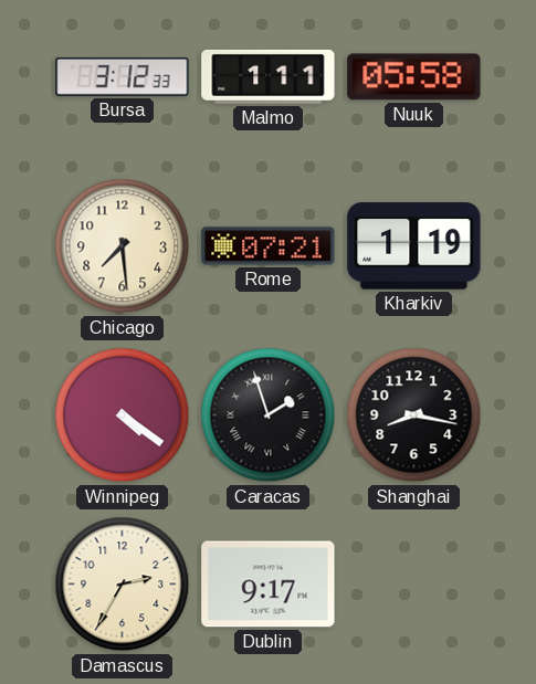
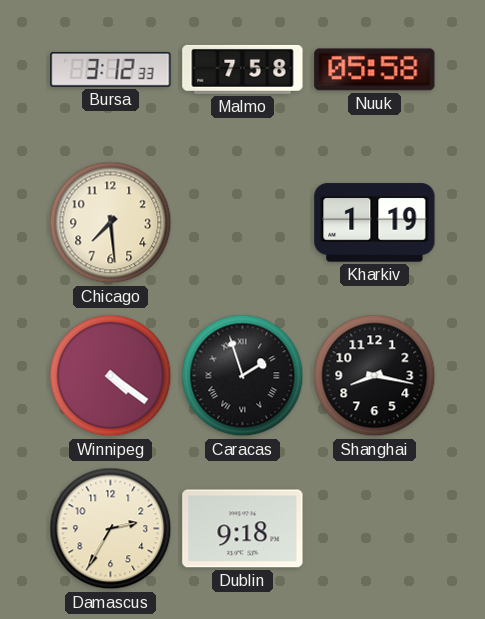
Malmo: 1:11 -> 7:58
Rome: 07:21 -> none
Dublin: 9:17 -> 9:18
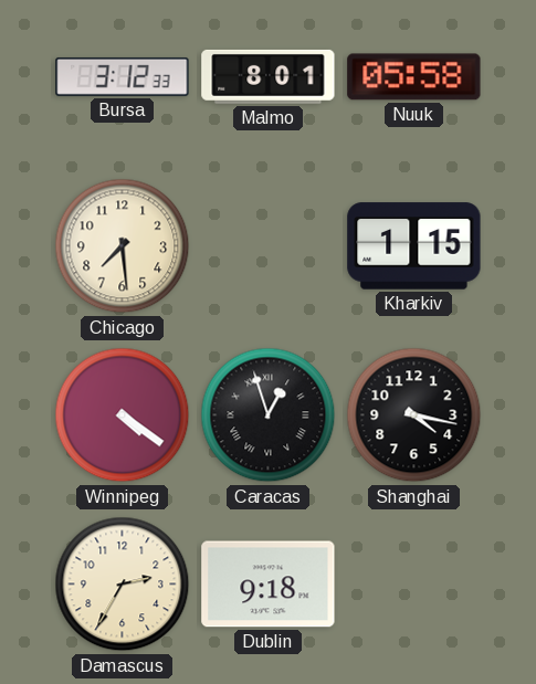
Malmo: 7:58 -> 8:01
Kharkiv: 1:19 -> 1:15
Caracas: 1:57 -> 12:57
Shanghai: 8:17 -> 4:17
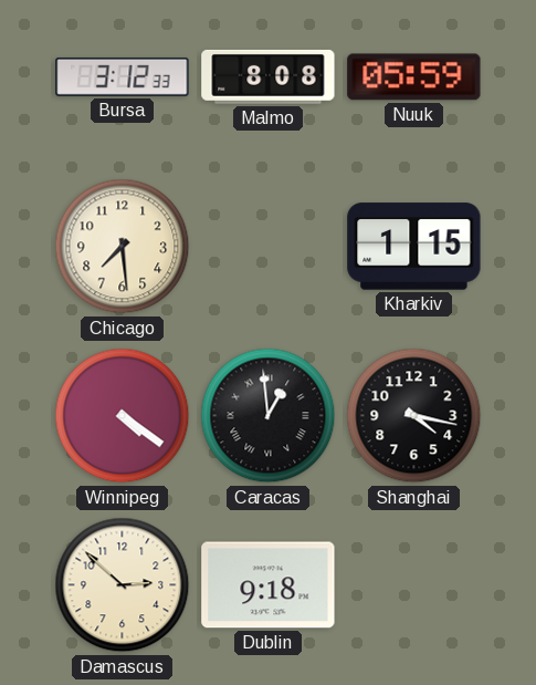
Malmo: 8:01 -> 8:08
Nuuk: 05:58 -> 05:59
Caracas: 12:57 -> 12:59
Damascus: 2:35 -> 2:52
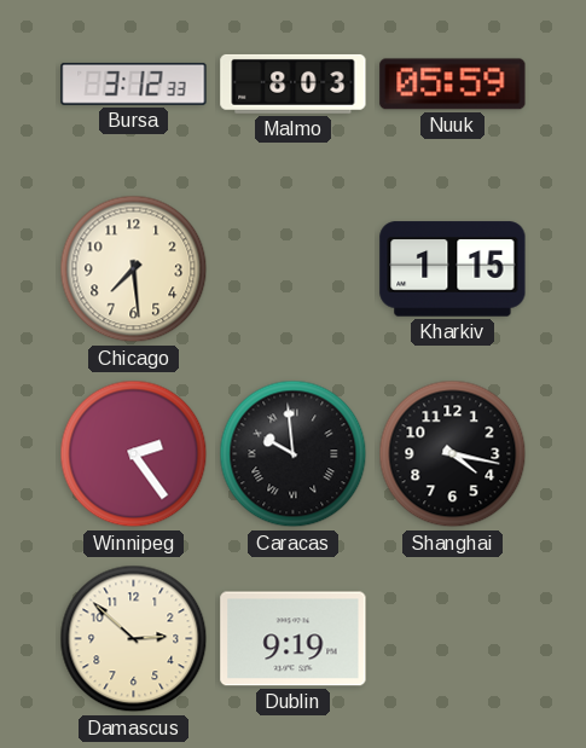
Malmo: 8:08 -> 8:03
Winnipeg: 4:21 -> 2:24
Caracas: 12:59 -> 9:59
Dublin: 9:18 -> 9:19
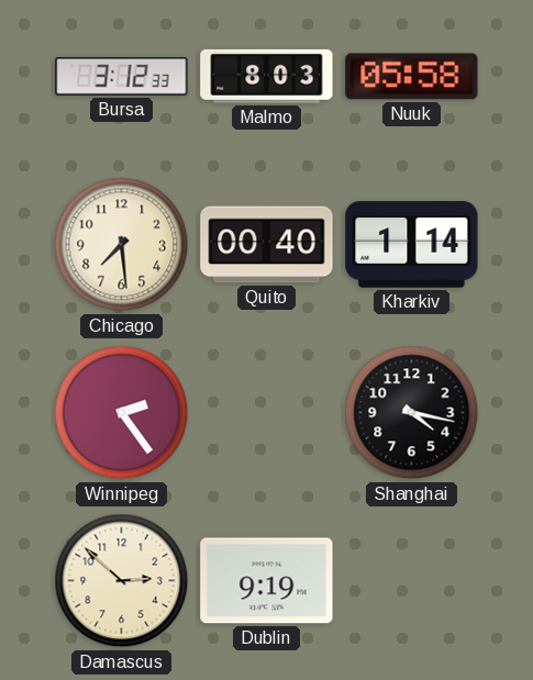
Nuuk: 05:59 -> 05:58
Quito: none -> 00:40
Kharkiv: 1:15 -> 1:14
Caracas: 9:59 -> none
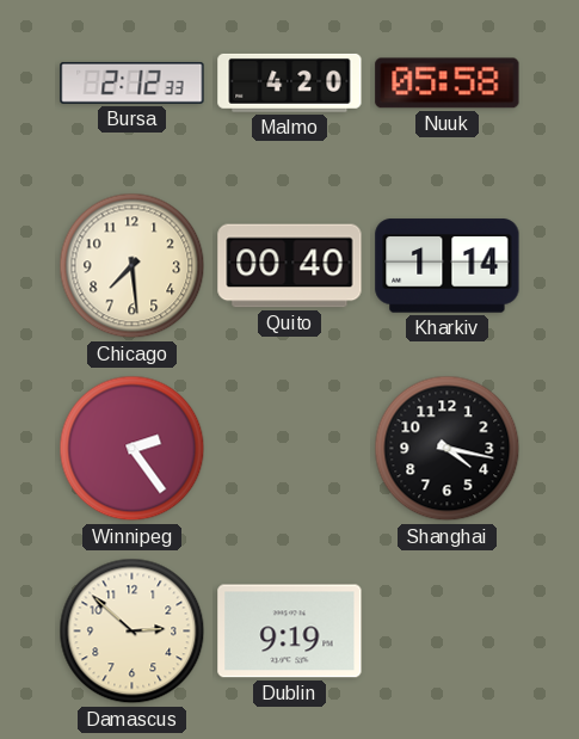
Bursa: 3:12 -> 2:12
Malmo: 8:03 -> 4:20
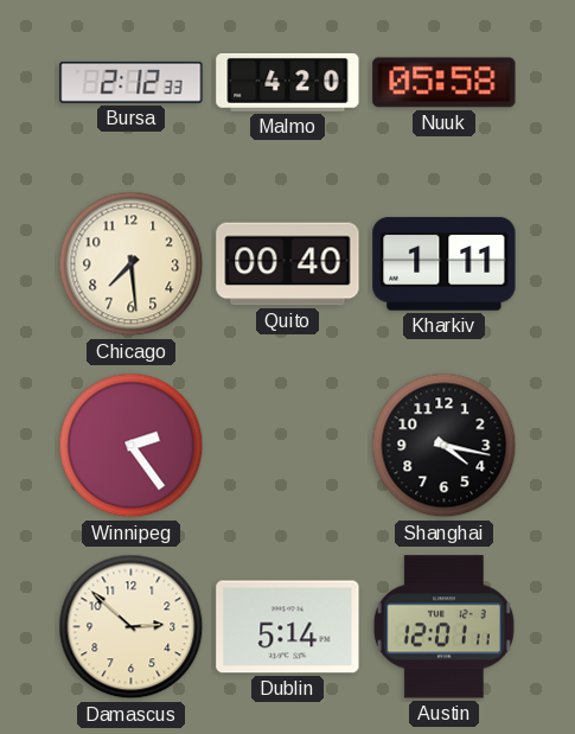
Kharkiv: 1:14 -> 1:11
Dublin: 9:19 -> 5:14
Austin: none -> 12:01
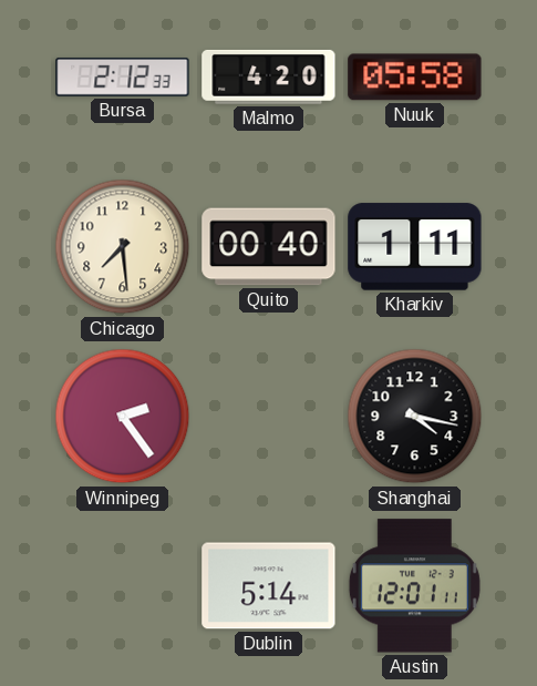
Damascus: 2:52 -> none
